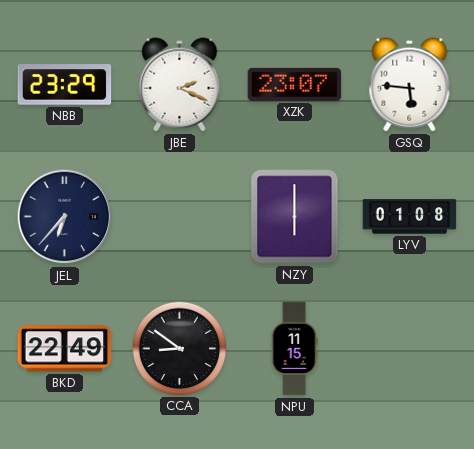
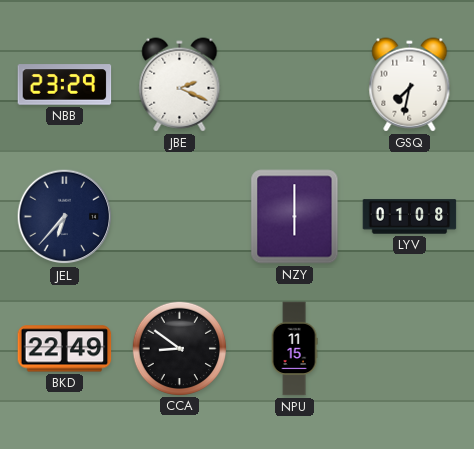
XZK: 23:07 -> none
GSQ: 5:46 -> 7:32
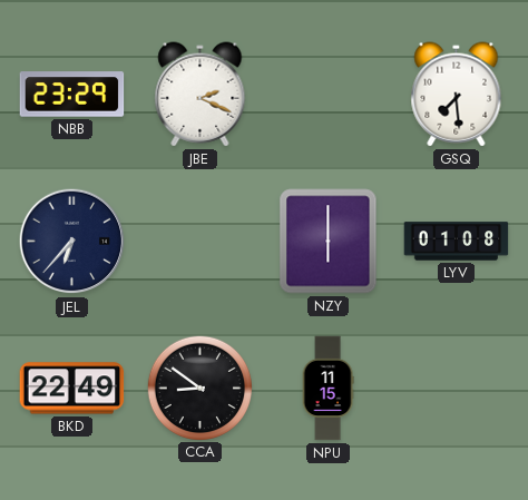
GSQ: 7:32 -> 7:29
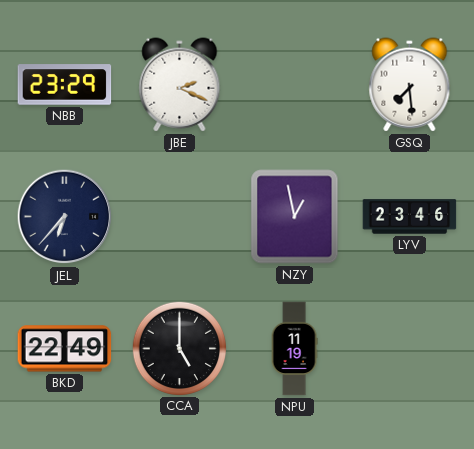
NZY: 6:00 -> 12:58
LYV: 01:08 -> 23:46
CCA: 8:51 -> 5:00
NPU: 11:15 -> 11:19
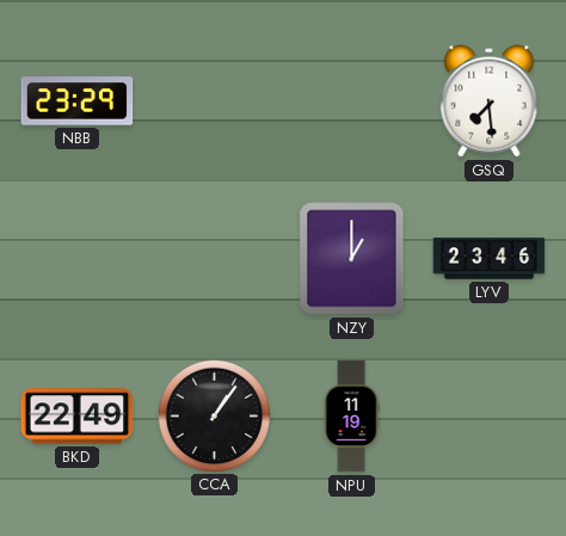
JBE: 2:19 -> none
JEL: 6:37 -> none
NZY: 12:58 -> 1:00
CCA: 5:00 -> 1:06
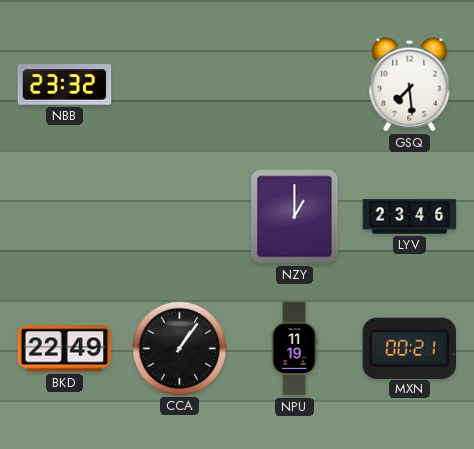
NBB: 23:29 -> 23:32
MXN: none -> 00:21
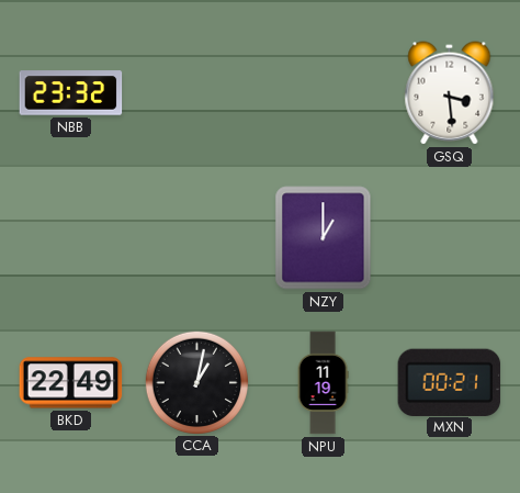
GSQ: 7:29 -> 3:29
LYV: 23:46 -> none
CCA: 1:06 -> 1:02
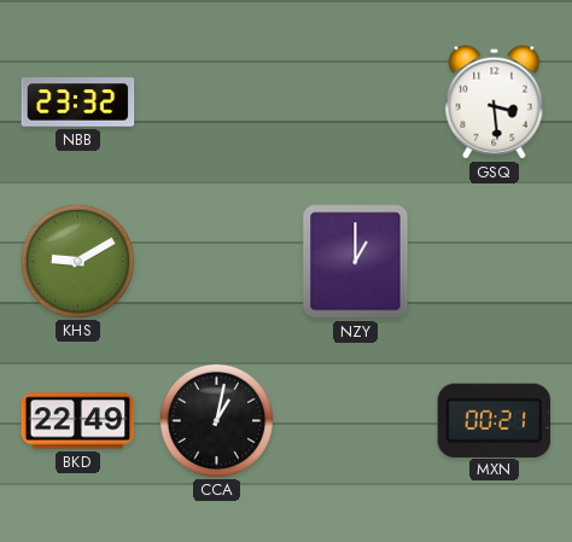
KHS: none -> 9:10
NPU: 11:19 -> none
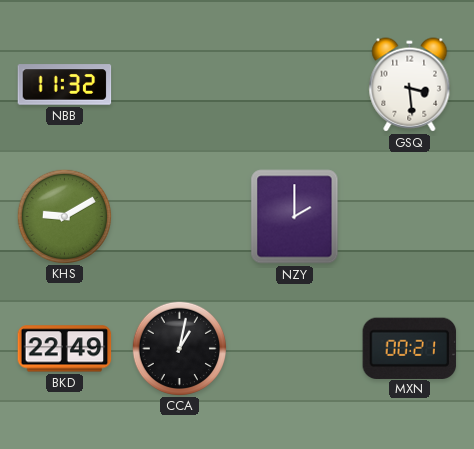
NBB: 23:32 -> 11:32
NZY: 1:00 -> 2:00
